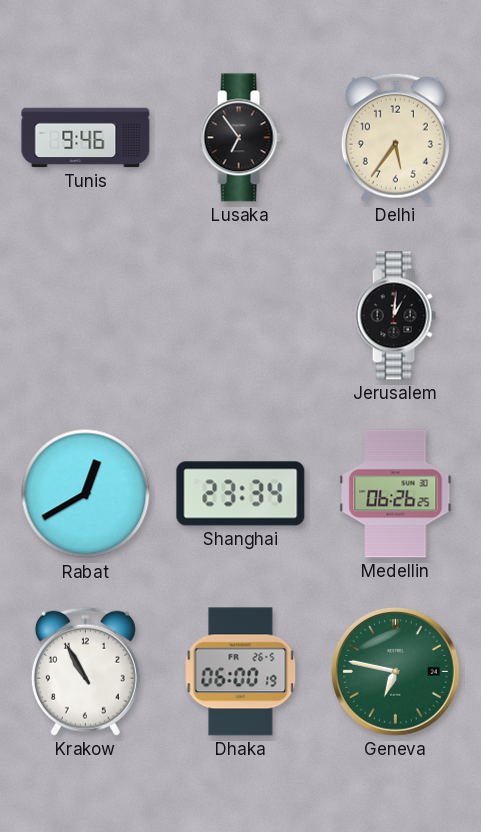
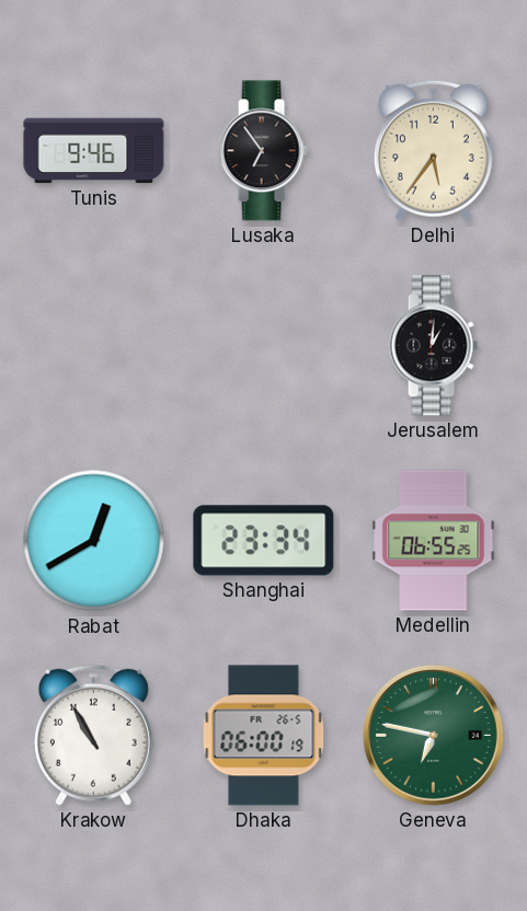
Medellin: 06:26 -> 06:55
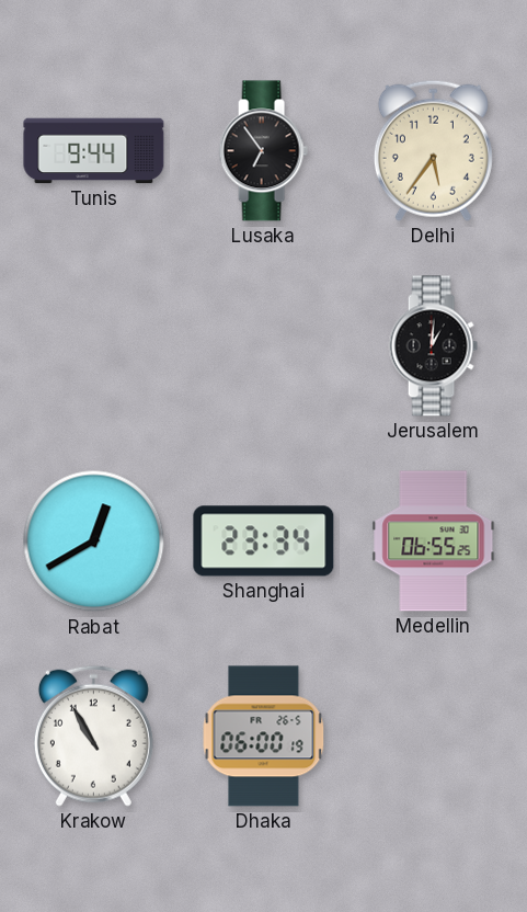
Tunis: 9:46 -> 9:44
Geneva: 6:47 -> none
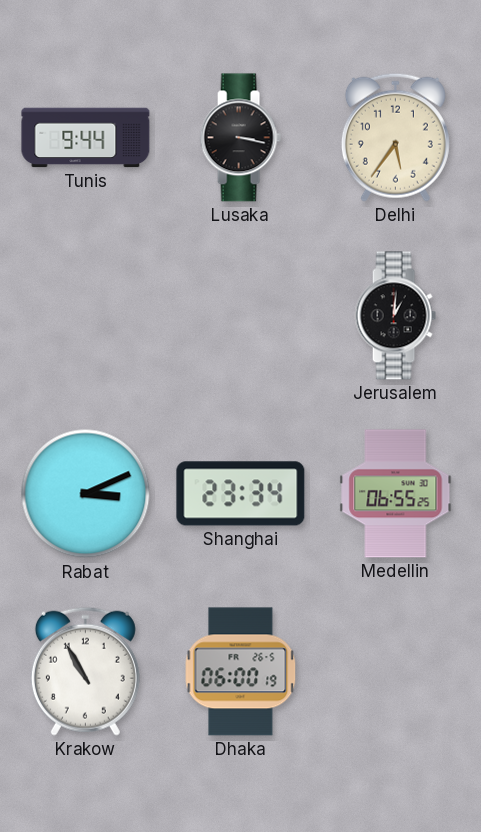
Lusaka: 6:54 -> 3:17
Rabat: 12:40 -> 3:11
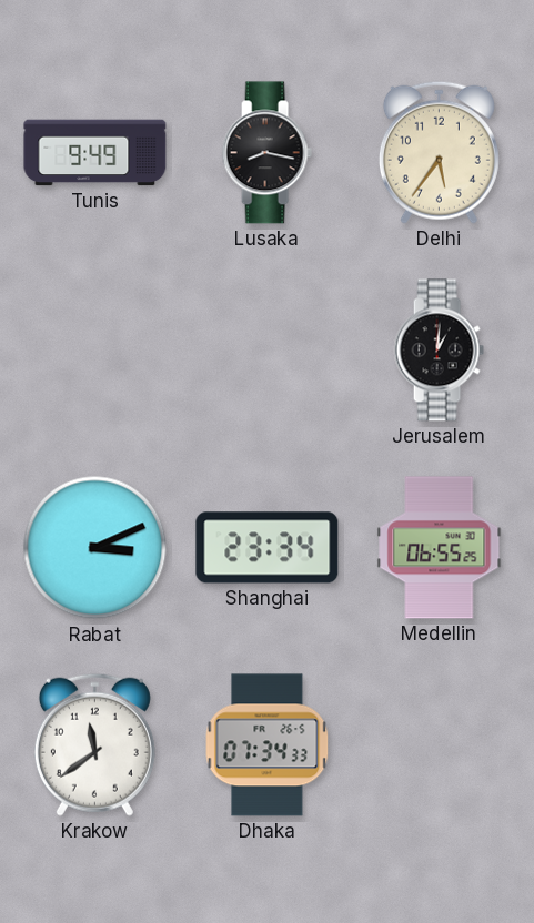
Tunis: 9:44 -> 9:49
Lusaka: 3:17 -> 8:17
Krakow: 10:55 -> 11:39
Dhaka: 06:00 -> 07:34
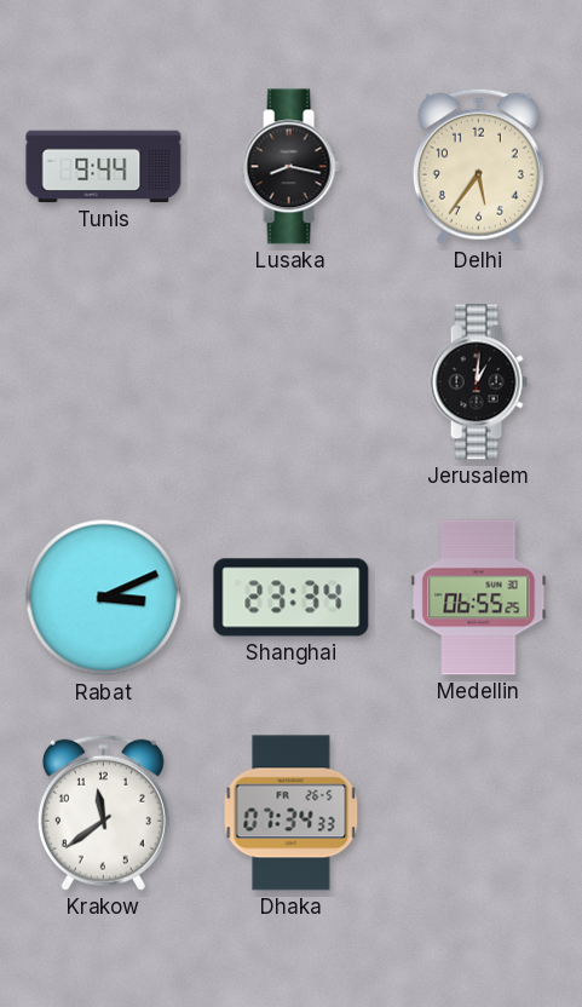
Tunis: 9:49 -> 9:44
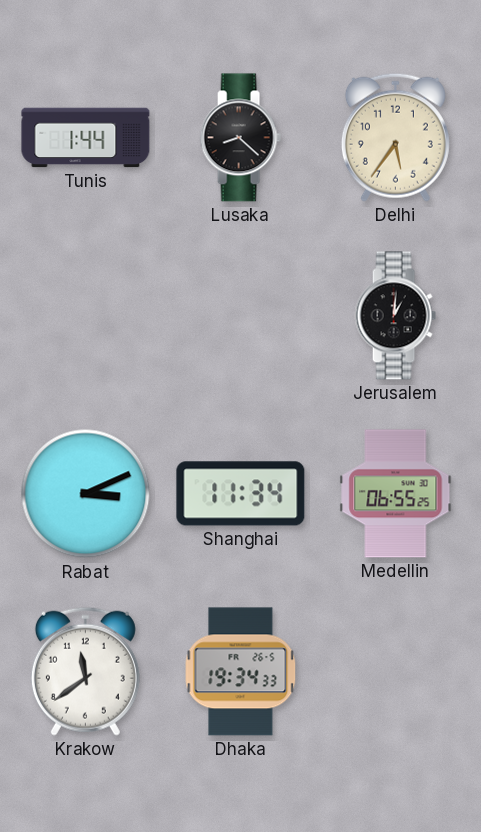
Tunis: 9:44 -> 1:44
Lusaka: 8:17 -> 8:22
Shanghai: 23:34 -> 11:34
Dhaka: 07:34 -> 19:34
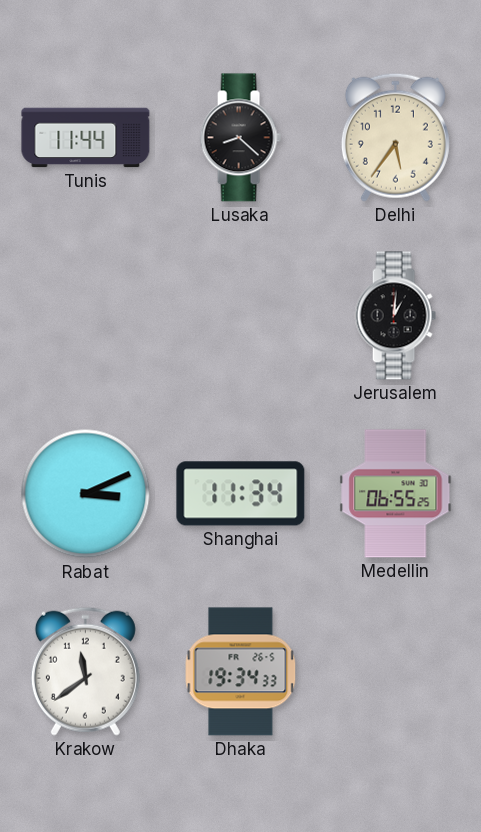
Tunis: 1:44 -> 11:44
